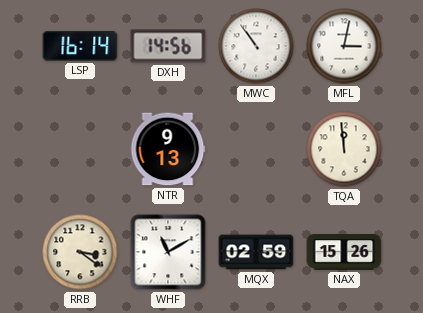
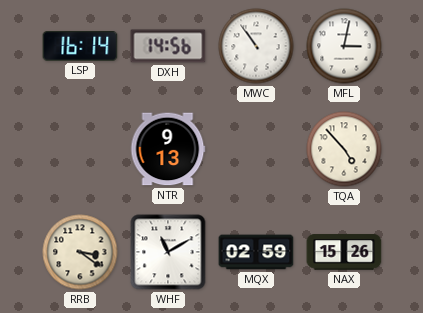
TQA: 11:59 -> 4:53
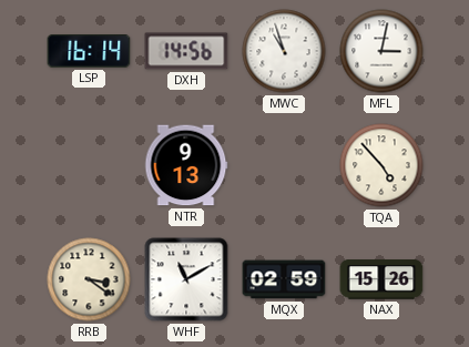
MWC: 10:54 -> 10:57
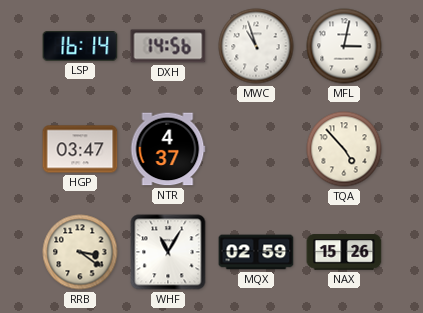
HGP: none -> 03:47
NTR: 9:13 -> 4:37
WHF: 11:10 -> 11:05
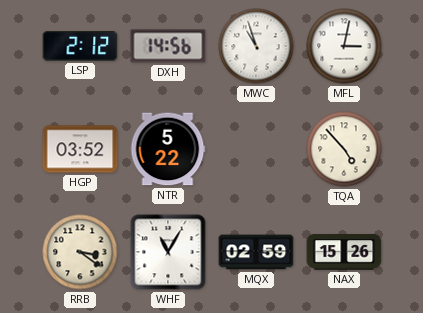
LSP: 16:14 -> 2:12
HGP: 03:47 -> 03:52
NTR: 4:37 -> 5:22
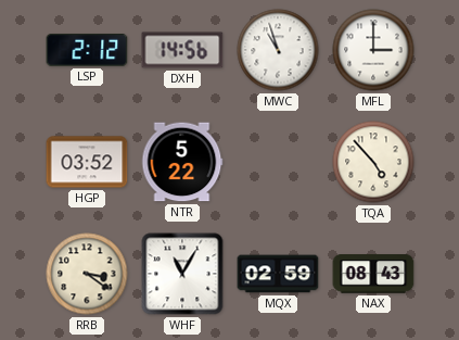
MFL: 3:02 -> 3:00
NAX: 15:26 -> 08:43
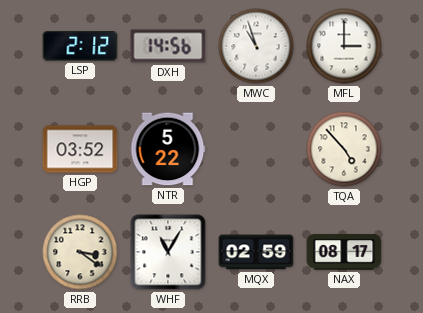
NAX: 08:43 -> 08:17
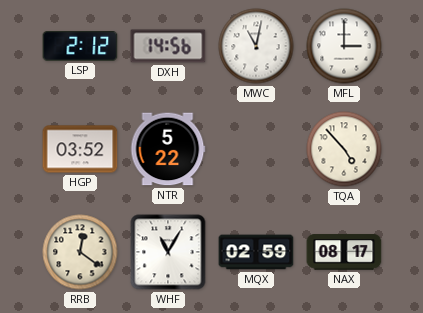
MWC: 10:57 -> 11:02
RRB: 3:21 -> 12:21
